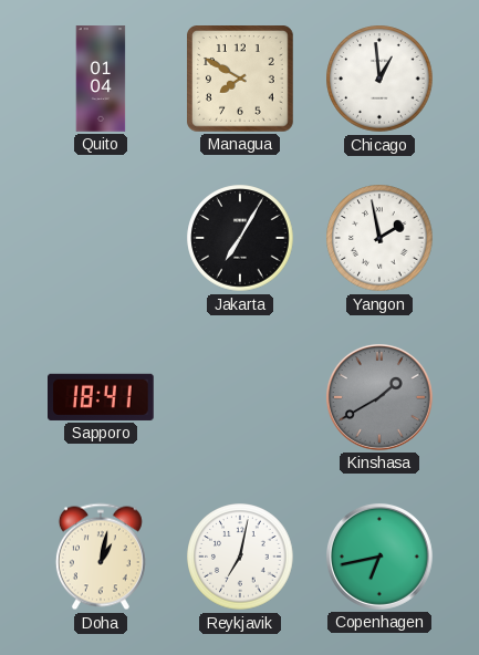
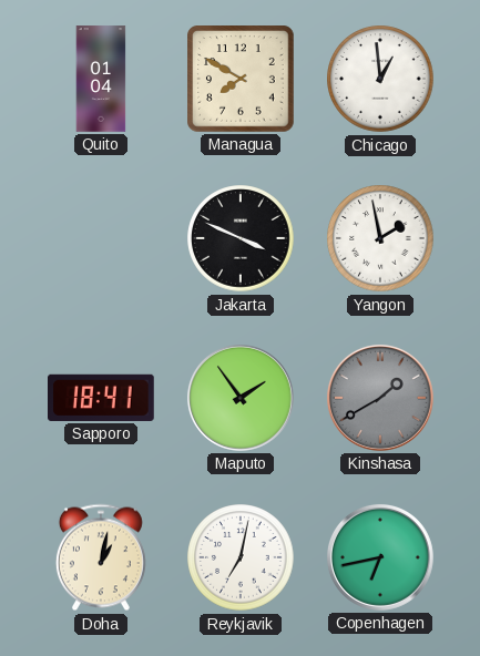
Jakarta: 7:05 -> 3:49
Maputo: none -> 1:54
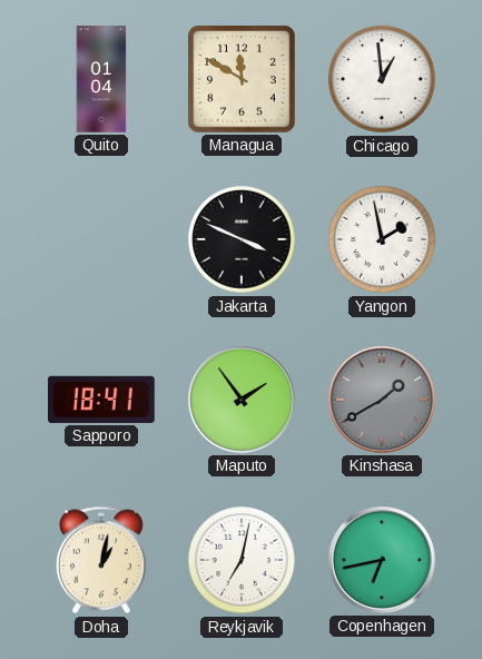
Managua: 7:50 -> 11:50
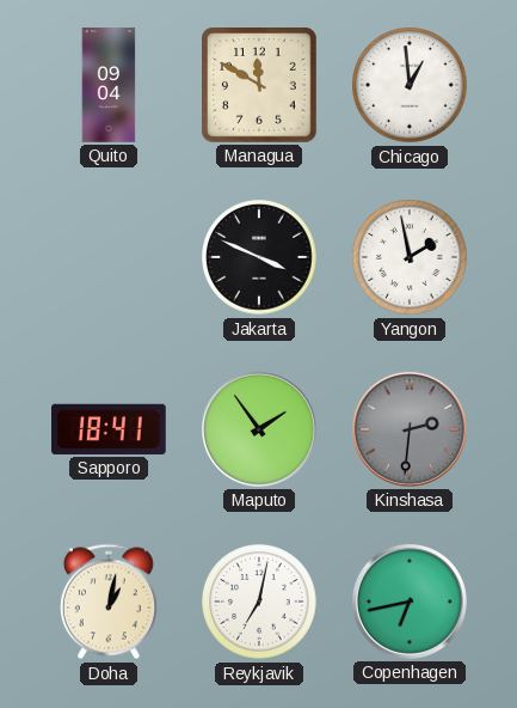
Quito: 01:04 -> 09:04
Kinshasa: 1:40 -> 2:31
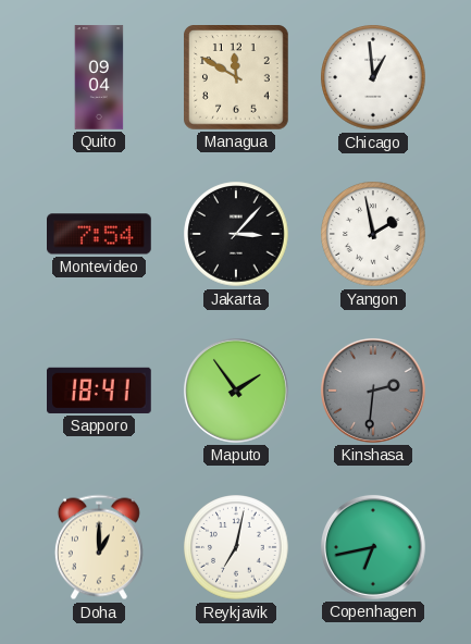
Montevideo: none -> 7:54
Jakarta: 3:49 -> 3:07
Doha: 1:02 -> 1:00
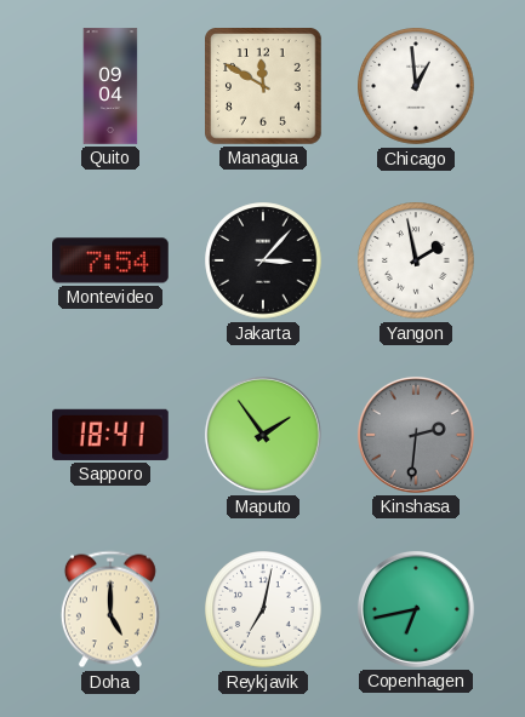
Doha: 1:00 -> 5:00
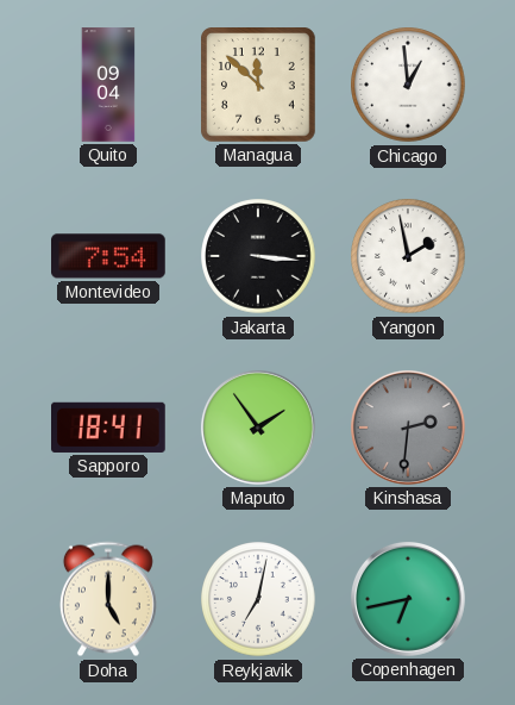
Managua: 11:50 -> 11:52
Jakarta: 3:07 -> 3:16
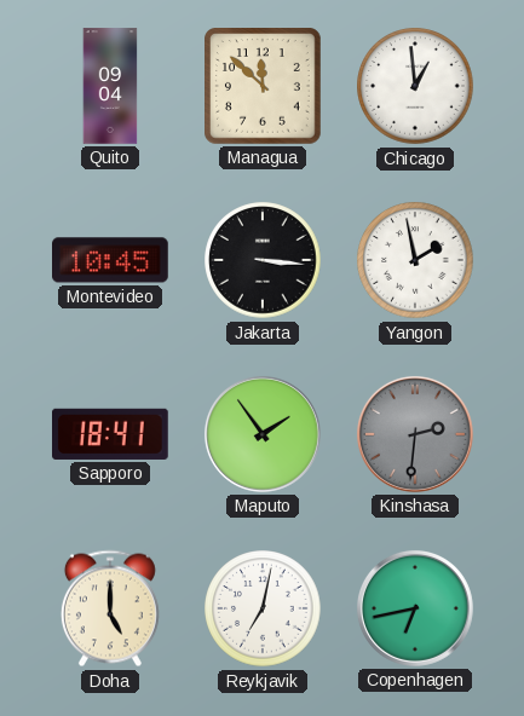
Montevideo: 7:54 -> 10:45
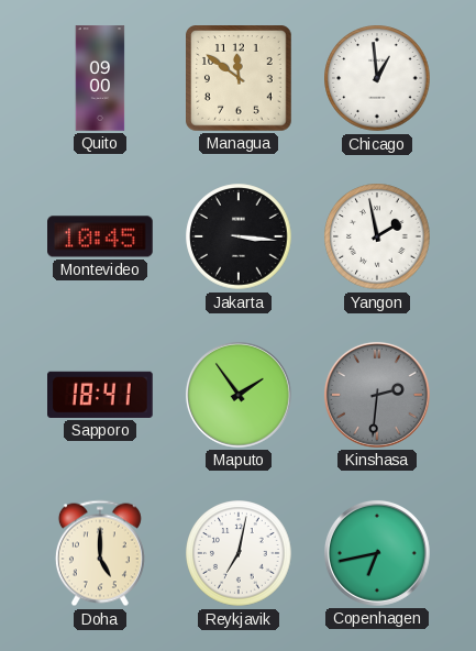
Quito: 09:04 -> 09:00
Managua: 11:52 -> 11:51
